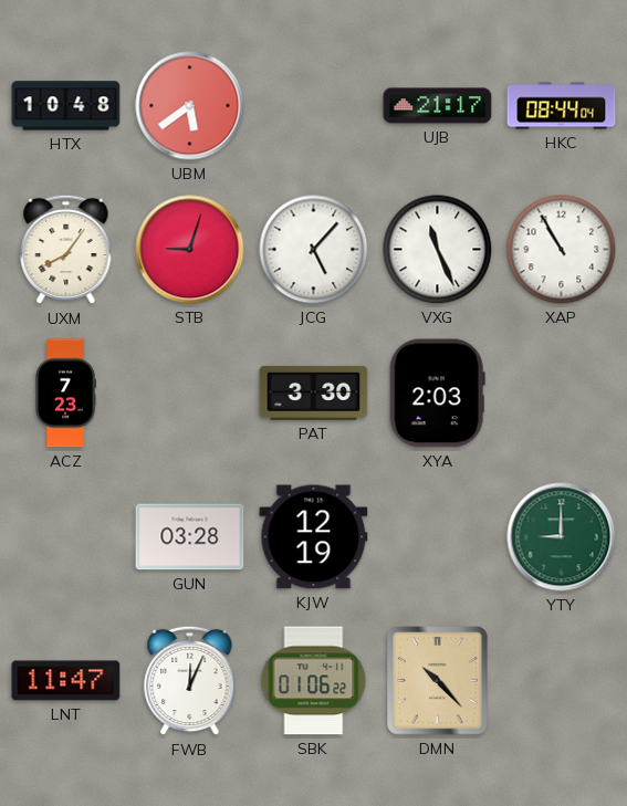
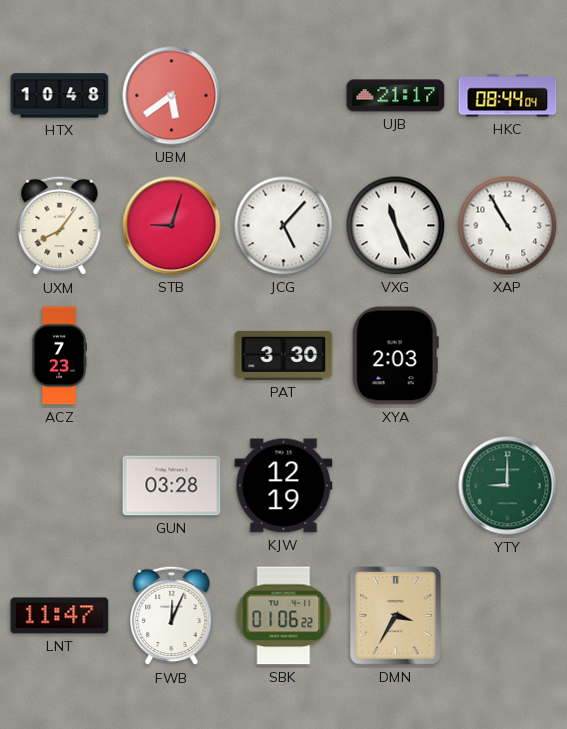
DMN: 10:23 -> 3:35
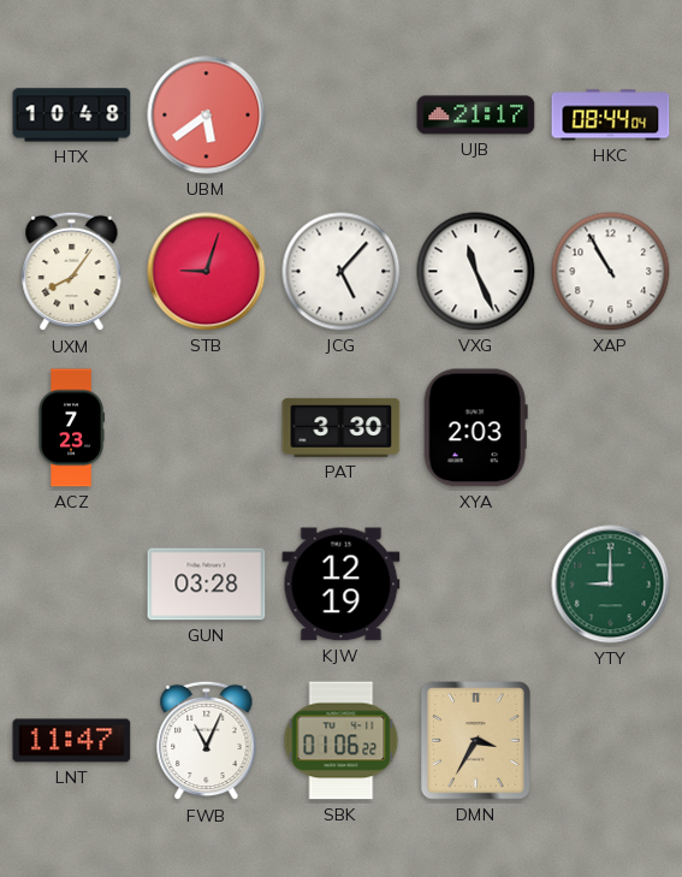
FWB: 12:04 -> 11:04
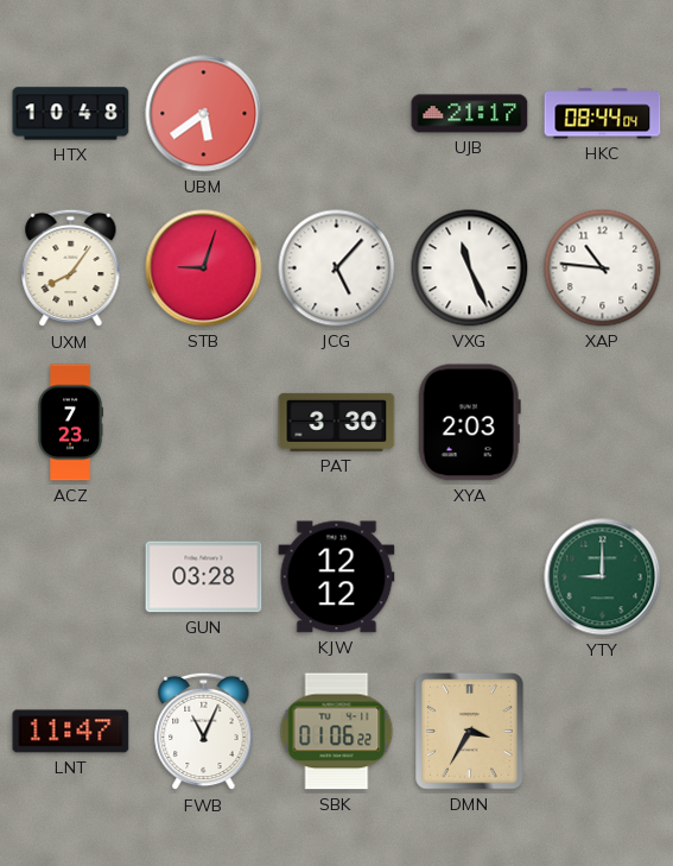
XAP: 10:55 -> 10:46
KJW: 12:19 -> 12:12
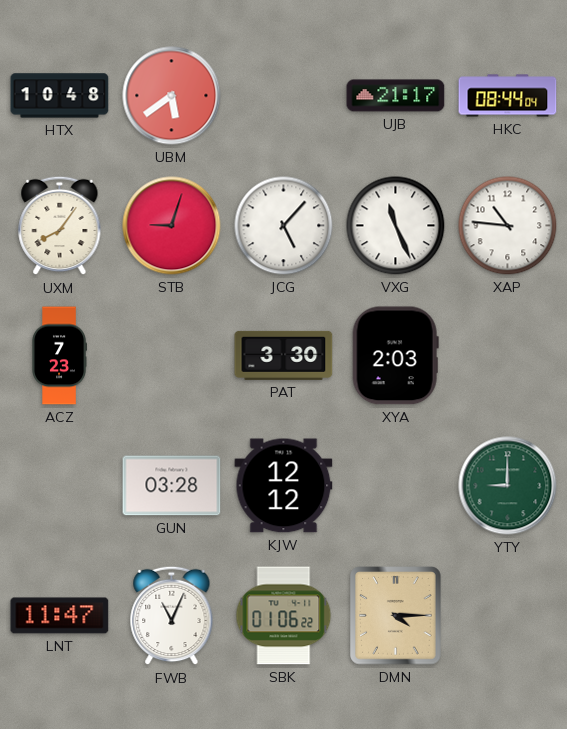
DMN: 3:35 -> 4:15
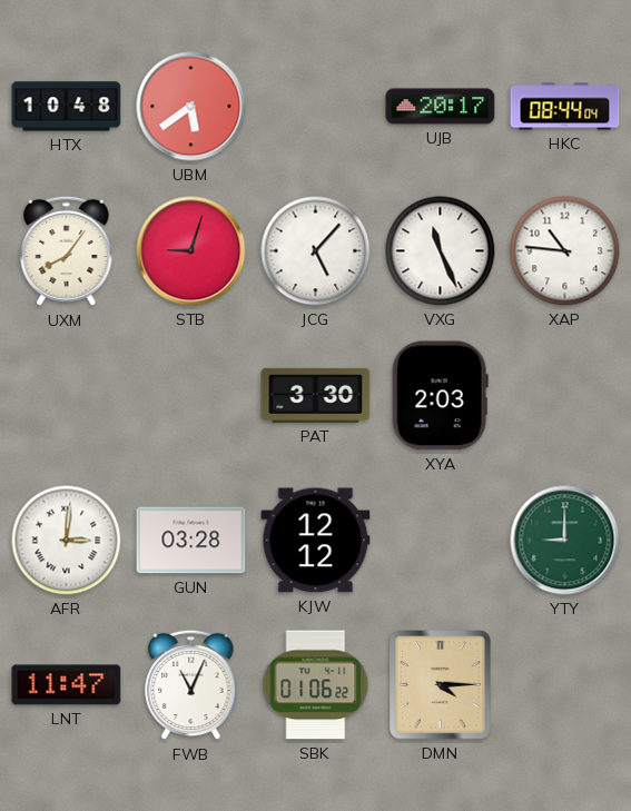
UJB: 21:17 -> 20:17
ACZ: 7:23 -> none
AFR: none -> 3:01
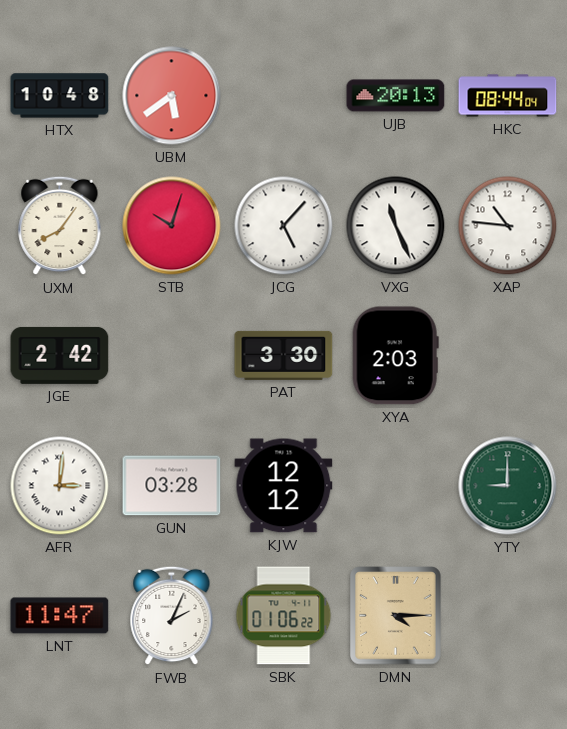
UJB: 20:17 -> 20:13
STB: 9:03 -> 10:03
JGE: none -> 2:42
FWB: 11:04 -> 2:04
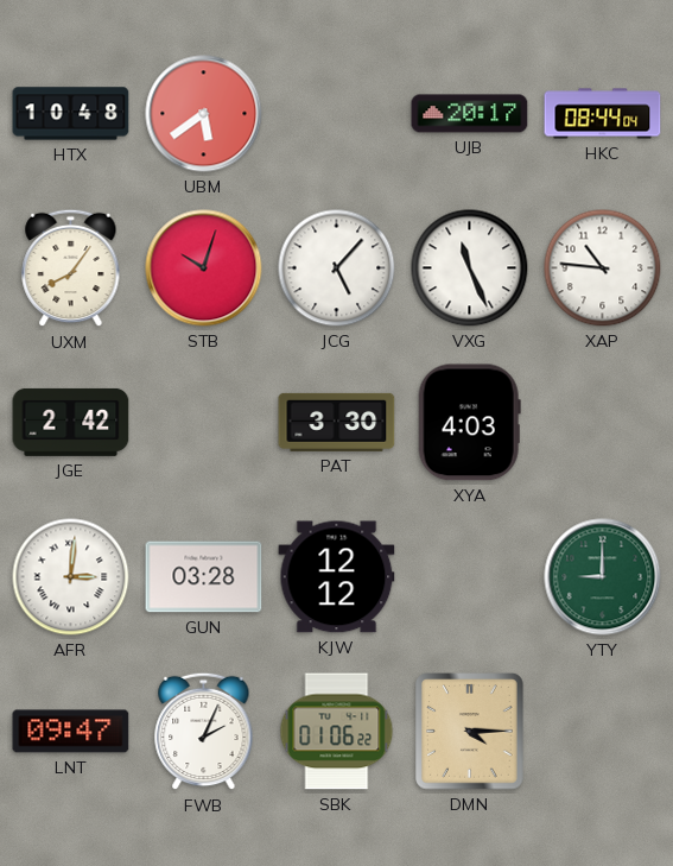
UJB: 20:13 -> 20:17
XYA: 2:03 -> 4:03
LNT: 11:47 -> 09:47
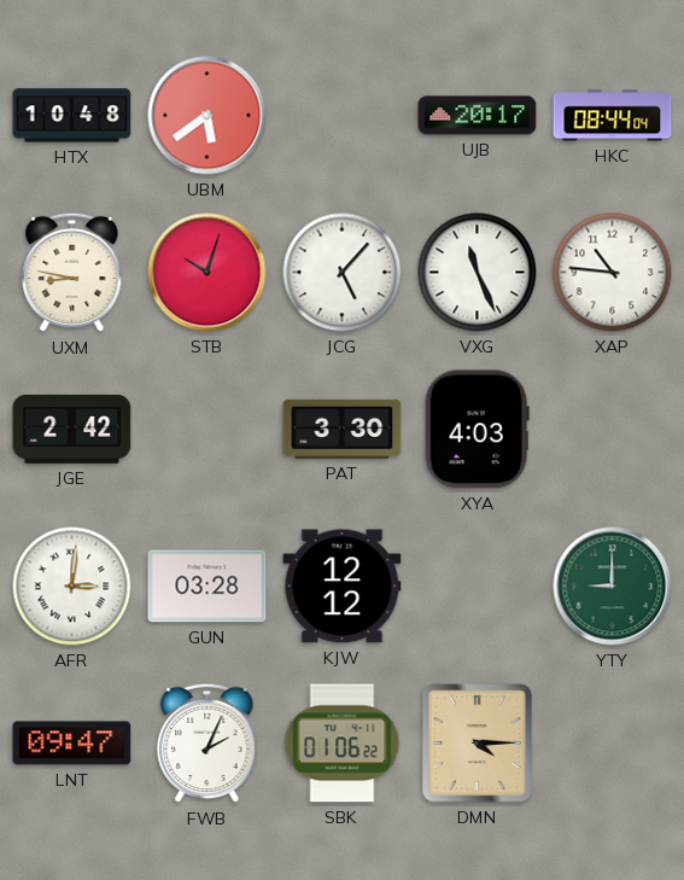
UXM: 8:06 -> 8:47
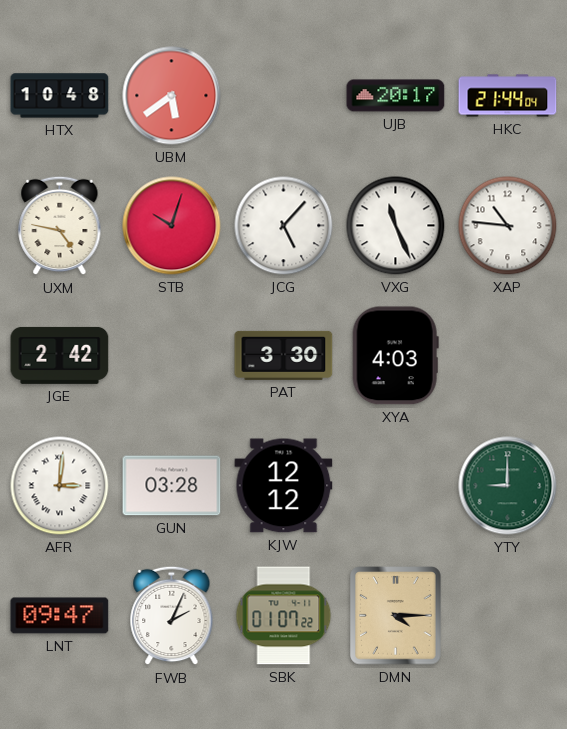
HKC: 08:44 -> 21:44
UXM: 8:47 -> 4:47
SBK: 01:06 -> 01:07
